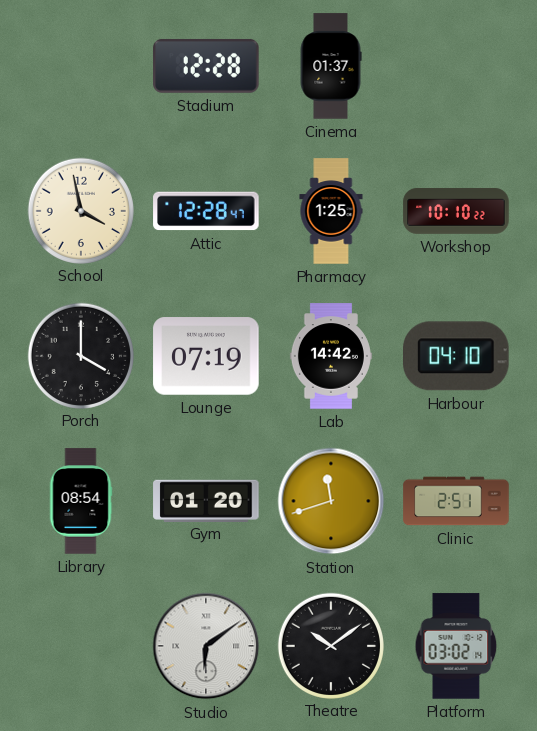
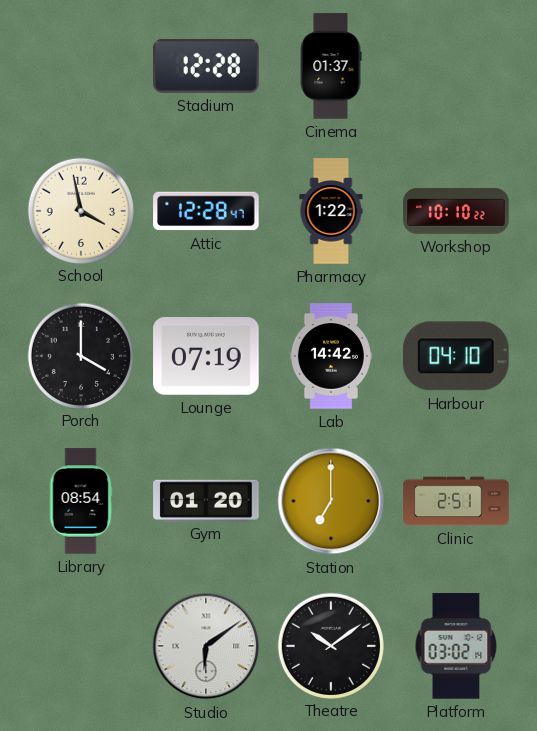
Pharmacy: 1:25 -> 1:22
Station: 11:42 -> 7:00
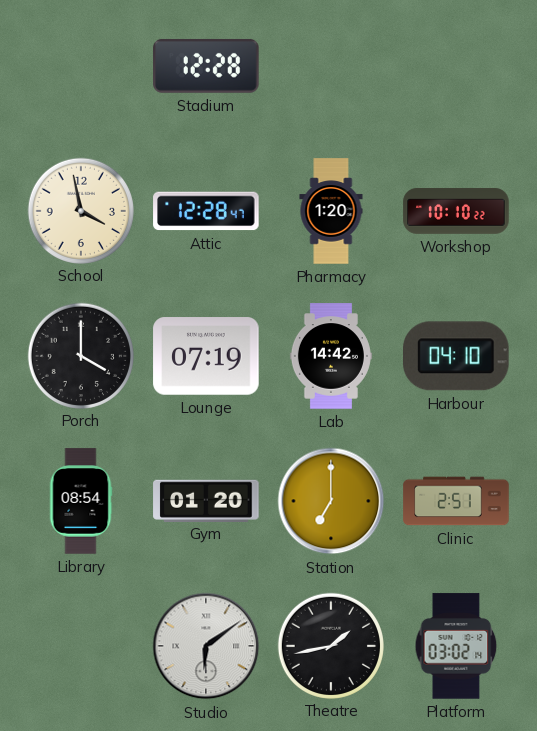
Cinema: 01:37 -> none
Pharmacy: 1:22 -> 1:20
Theatre: 10:09 -> 1:43
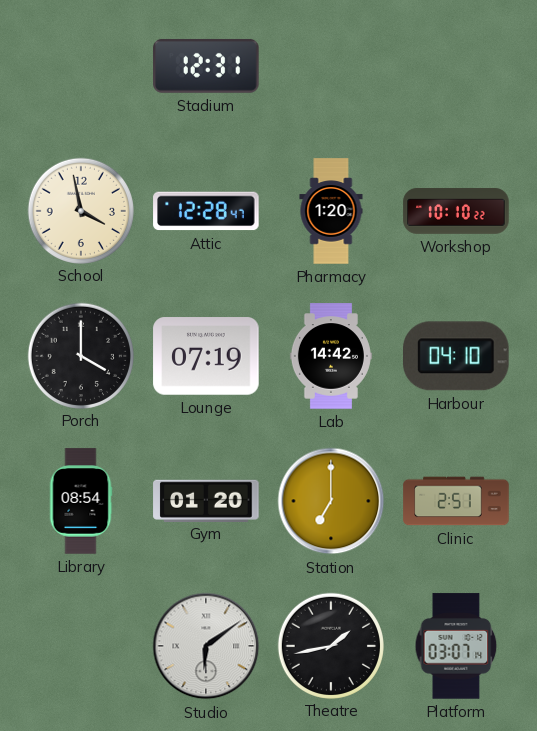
Stadium: 12:28 -> 12:31
Platform: 03:02 -> 03:07
